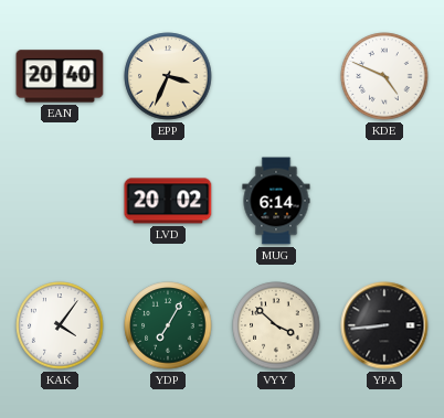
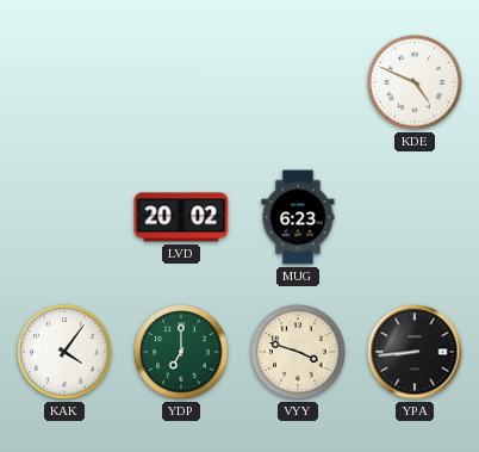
EAN: 20:40 -> none
EPP: 3:34 -> none
MUG: 6:14 -> 6:23
YDP: 7:05 -> 7:00
VYY: 3:52 -> 3:48
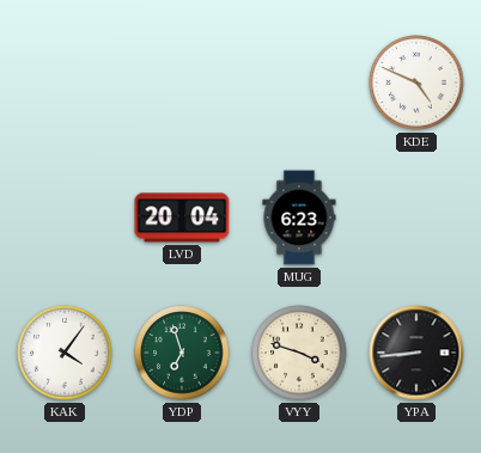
LVD: 20:02 -> 20:04
YDP: 7:00 -> 6:57
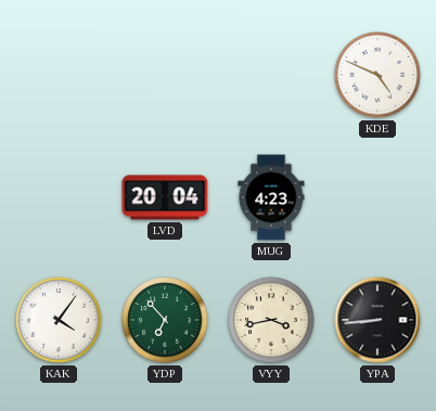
MUG: 6:23 -> 4:23
YDP: 6:57 -> 6:53
VYY: 3:48 -> 3:43
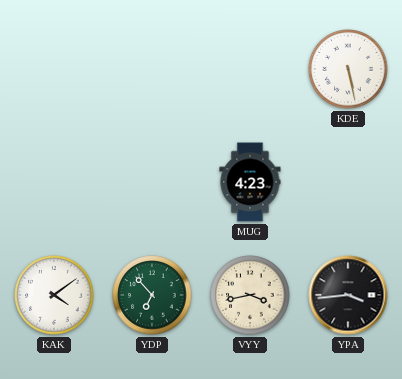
KDE: 4:49 -> 5:28
LVD: 20:04 -> none
KAK: 4:06 -> 4:09
YPA: 8:44 -> 3:44
